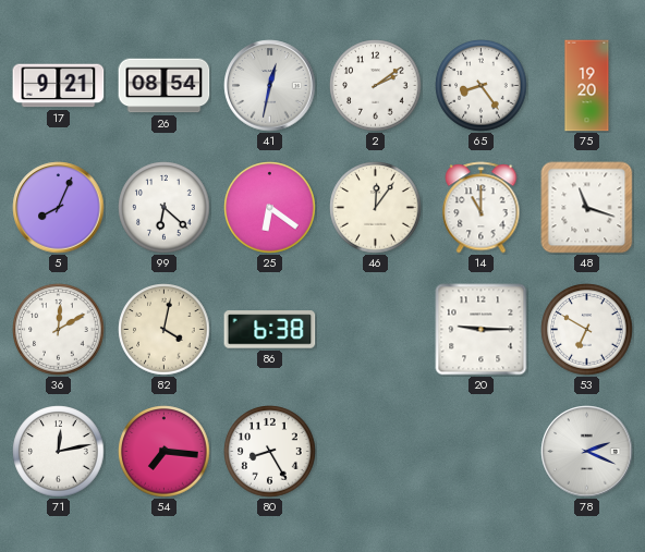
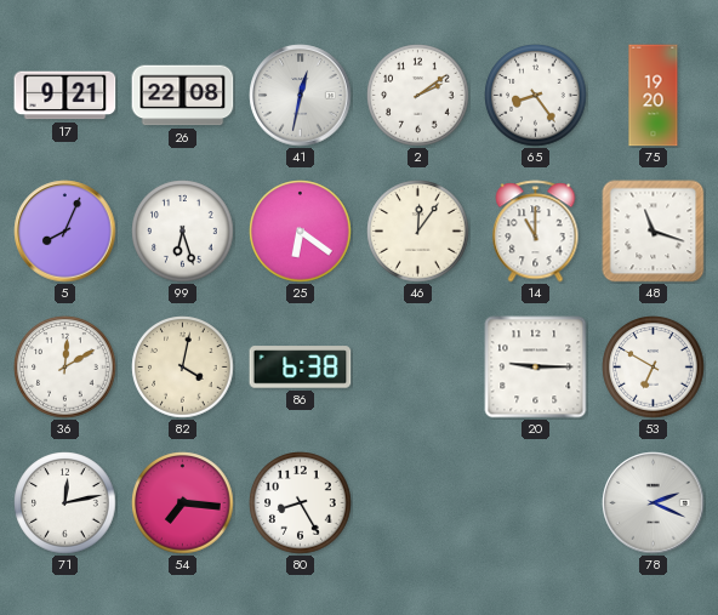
26: 08:54 -> 22:08
99: 6:22 -> 6:27
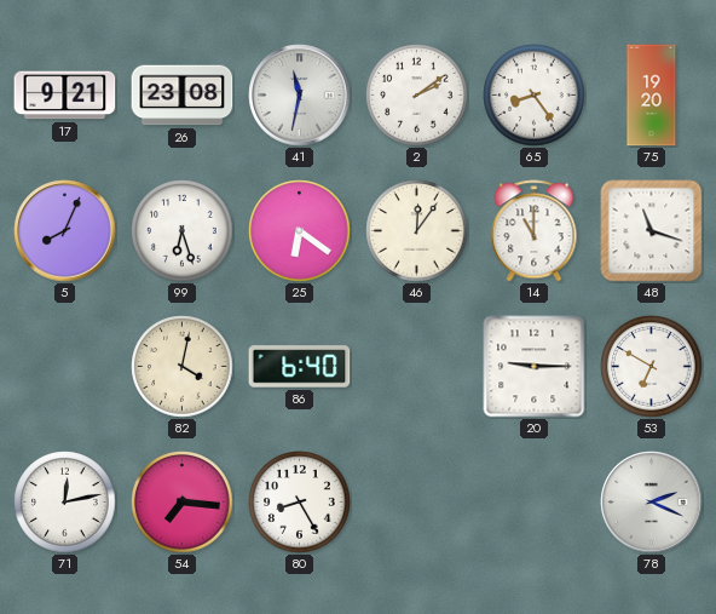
26: 22:08 -> 23:08
41: 12:32 -> 11:32
36: 12:10 -> none
86: 6:38 -> 6:40
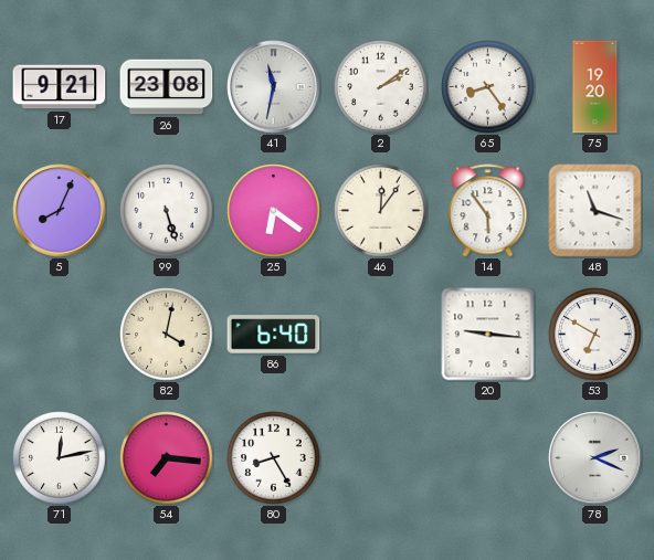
99: 6:27 -> 5:27
14: 11:00 -> 5:54
20: 9:15 -> 9:16
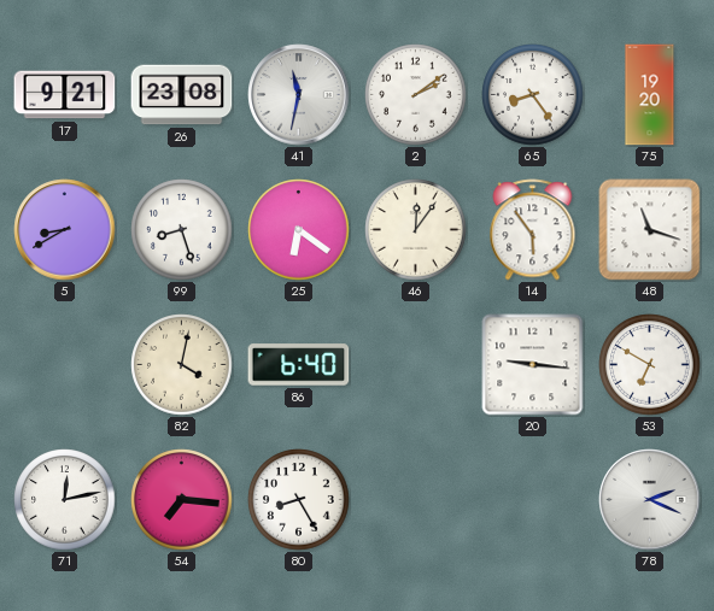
5: 8:04 -> 8:40
99: 5:27 -> 8:27
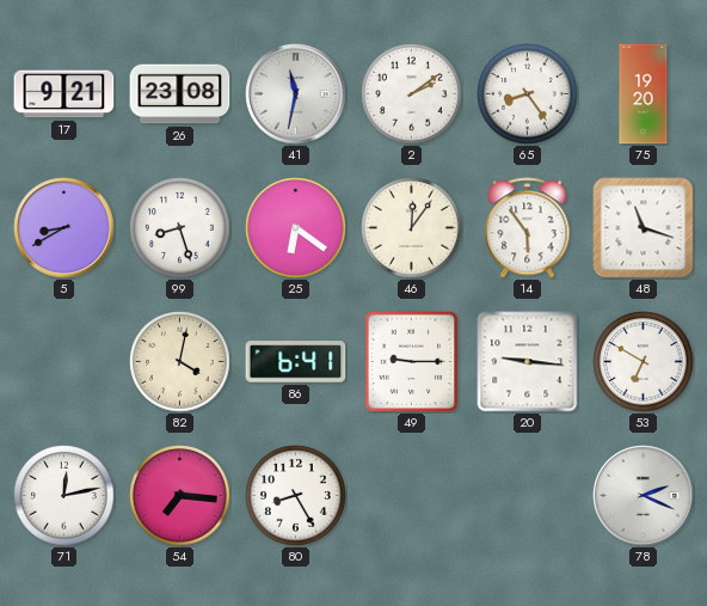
86: 6:40 -> 6:41
49: none -> 9:15
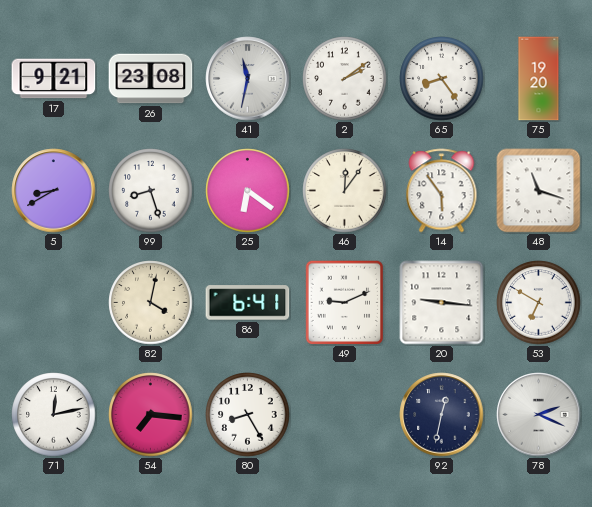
49: 9:15 -> 9:11
92: none -> 12:32
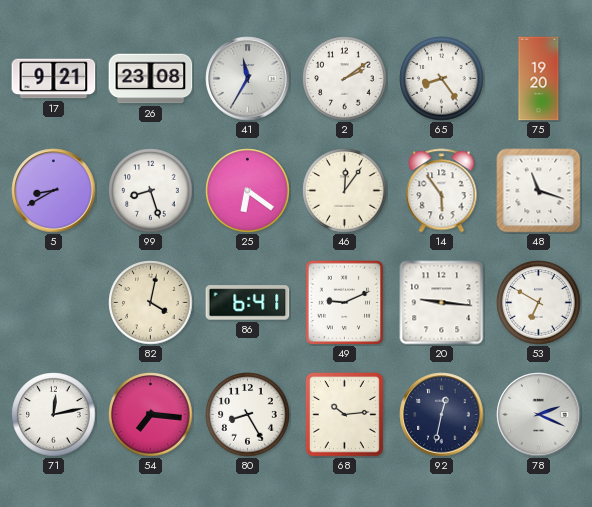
41: 11:32 -> 11:35
68: none -> 10:14
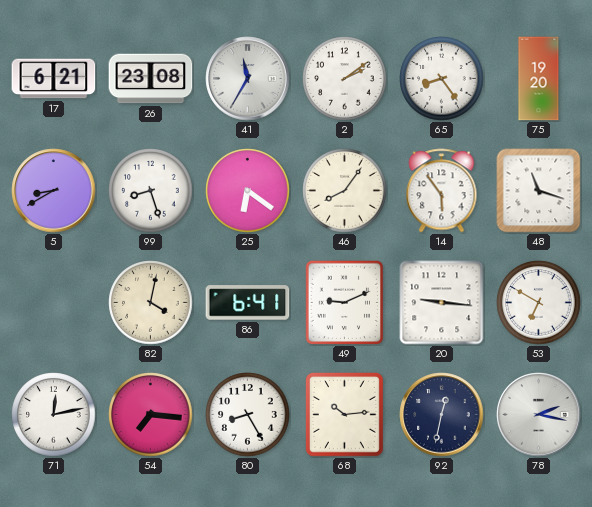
17: 9:21 -> 6:21
46: 12:06 -> 8:06
78: 2:19 -> 2:17
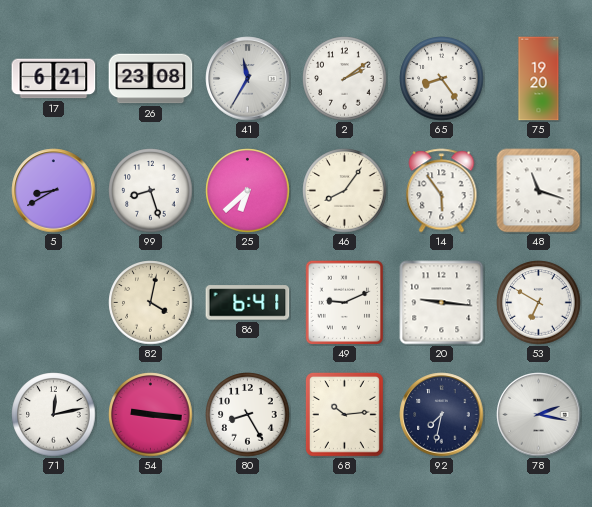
25: 6:21 -> 6:38
54: 7:16 -> 9:16
92: 12:32 -> 7:32
